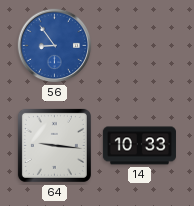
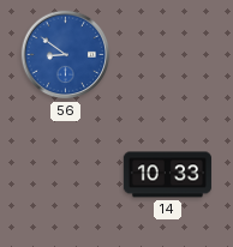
56: 8:54 -> 8:51
64: 9:16 -> none
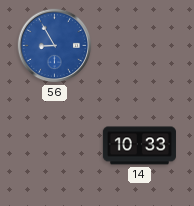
56: 8:51 -> 8:55
